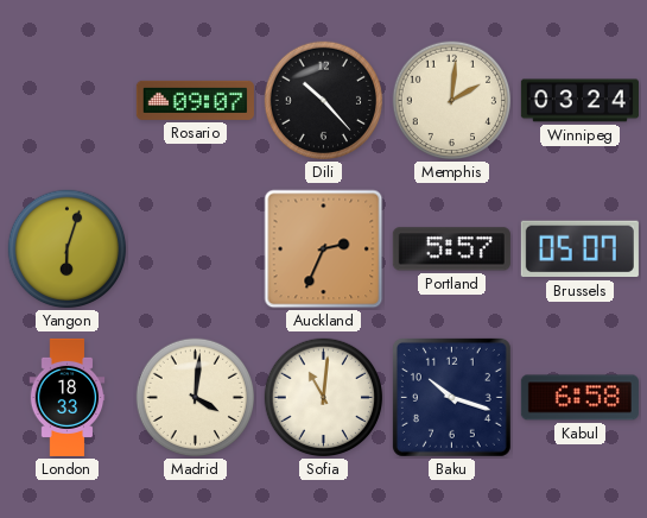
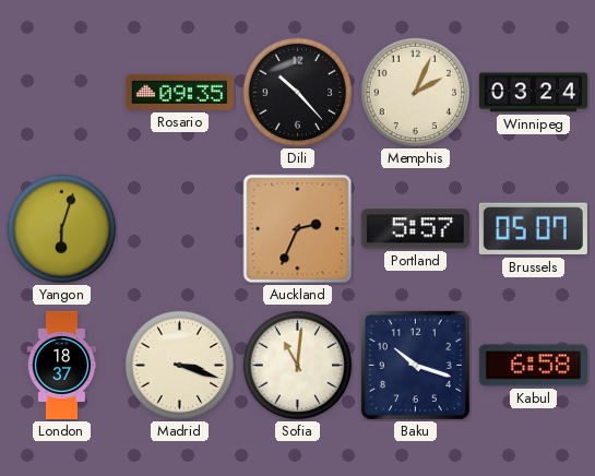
Rosario: 09:07 -> 09:35
Memphis: 2:01 -> 2:04
London: 18:33 -> 18:37
Madrid: 4:01 -> 3:18
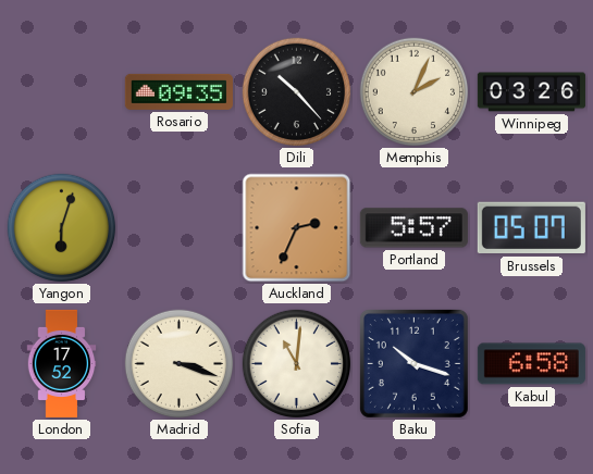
Winnipeg: 03:24 -> 03:26
London: 18:37 -> 17:52
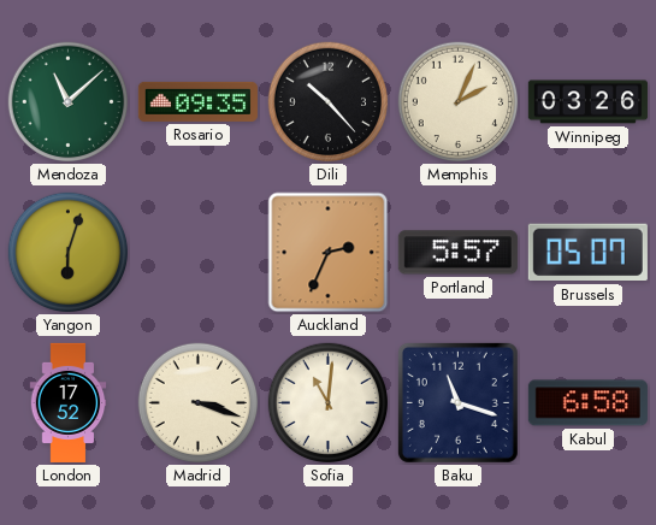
Mendoza: none -> 11:08
Baku: 10:18 -> 11:18
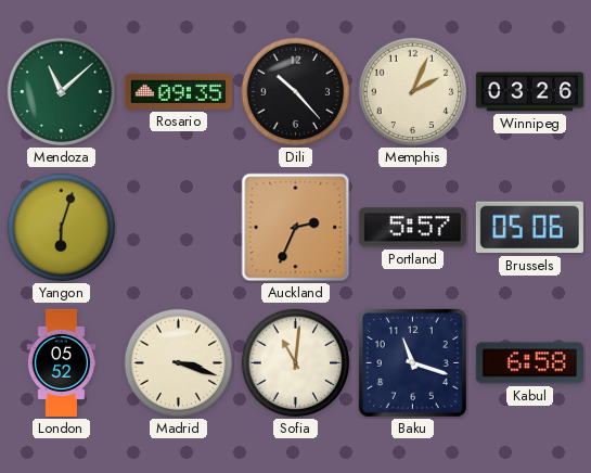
Brussels: 05:07 -> 05:06
London: 17:52 -> 05:52
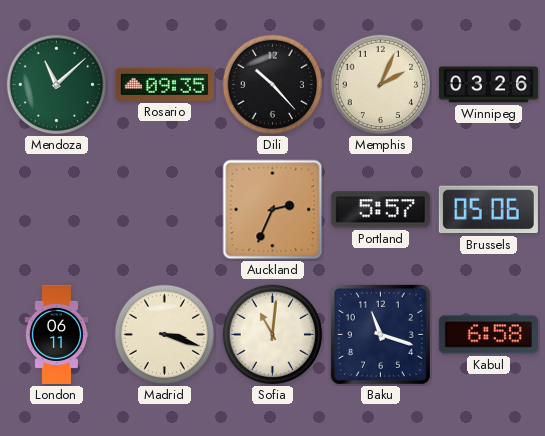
Yangon: 6:03 -> none
London: 05:52 -> 06:11
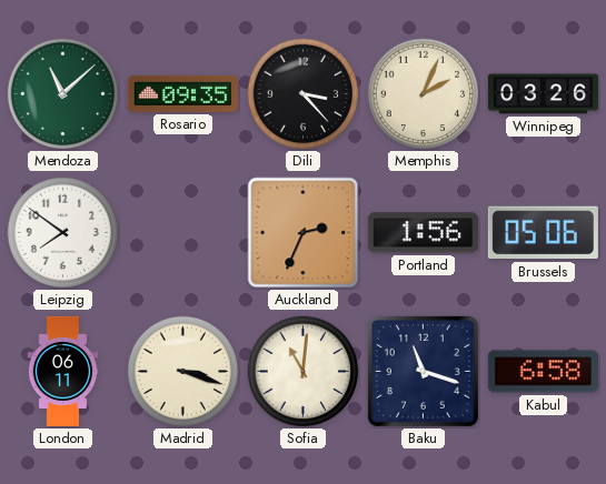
Dili: 10:23 -> 3:23
Leipzig: none -> 7:51
Portland: 5:57 -> 1:56
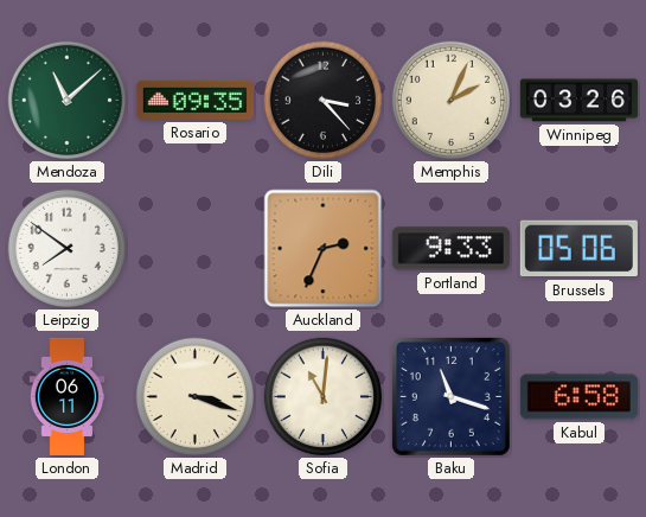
Portland: 1:56 -> 9:33
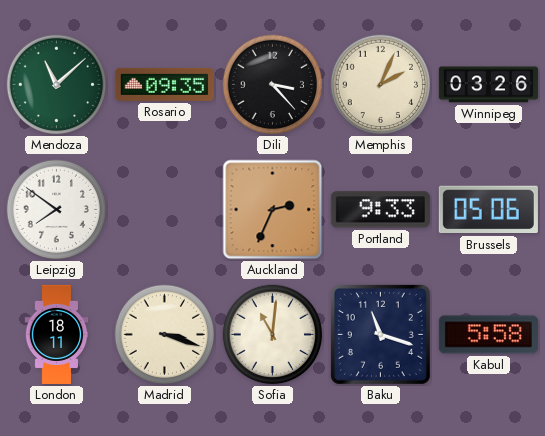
London: 06:11 -> 18:11
Kabul: 6:58 -> 5:58
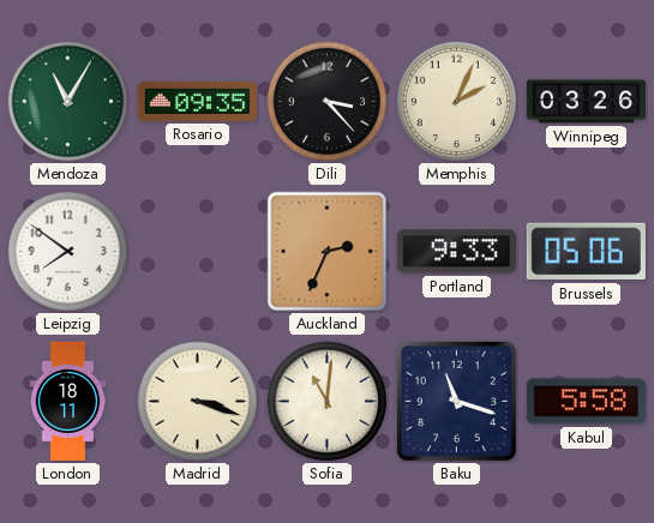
Mendoza: 11:08 -> 11:05
